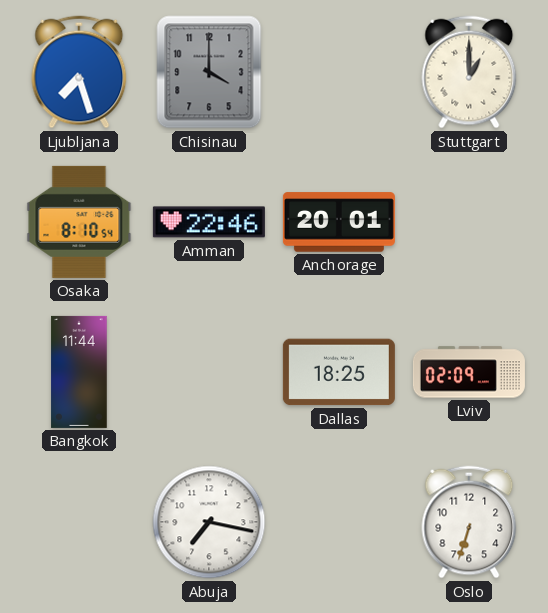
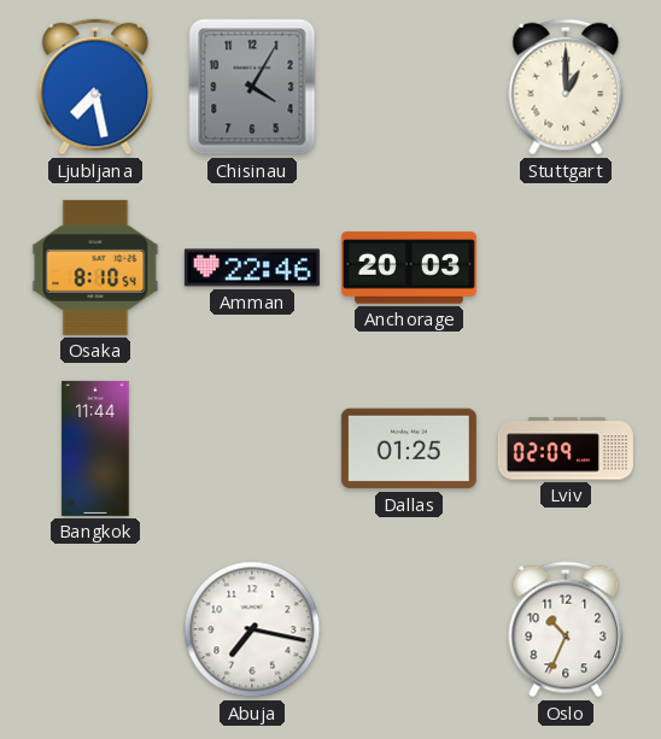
Ljubljana: 7:27 -> 7:28
Chisinau: 4:00 -> 4:05
Anchorage: 20:01 -> 20:03
Dallas: 18:25 -> 01:25
Oslo: 6:33 -> 10:34
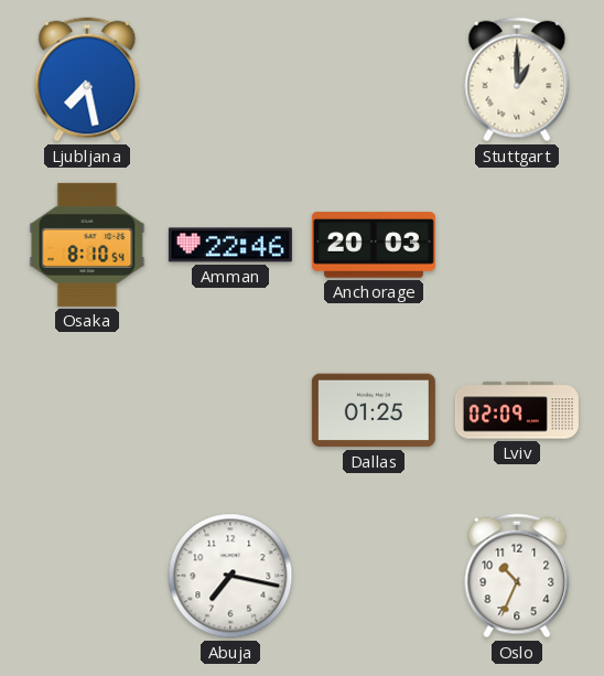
Chisinau: 4:05 -> none
Bangkok: 11:44 -> none
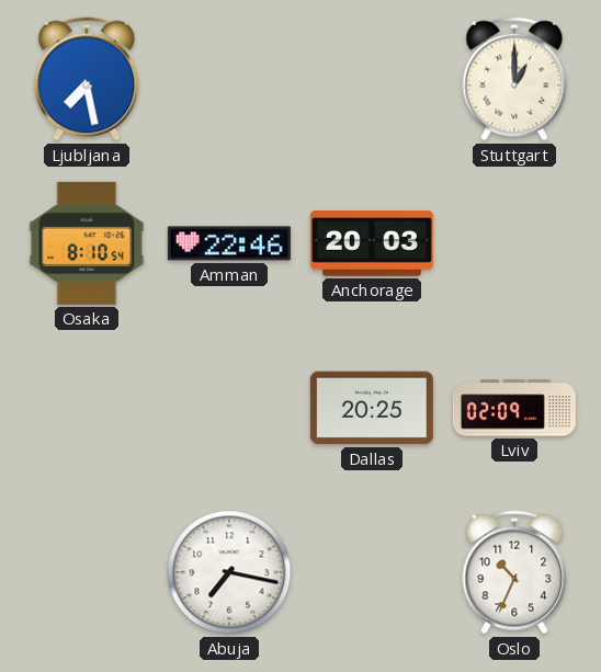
Dallas: 01:25 -> 20:25
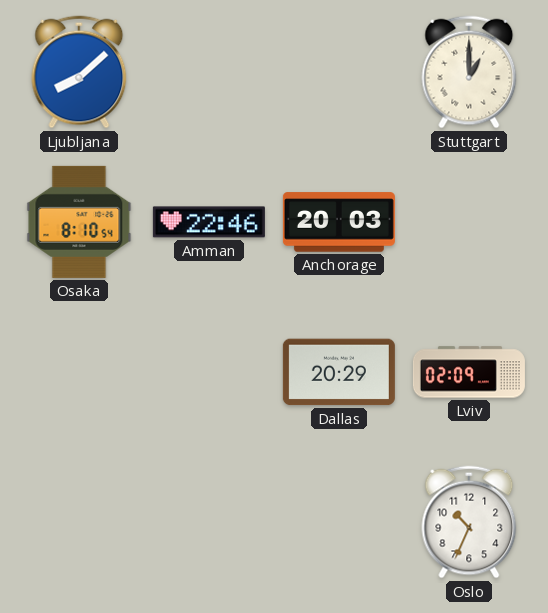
Ljubljana: 7:28 -> 8:08
Dallas: 20:25 -> 20:29
Abuja: 7:17 -> none
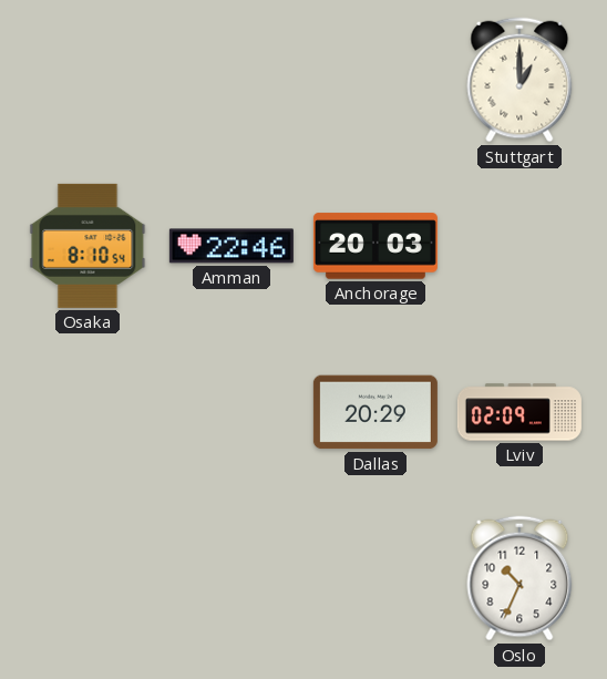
Ljubljana: 8:08 -> none
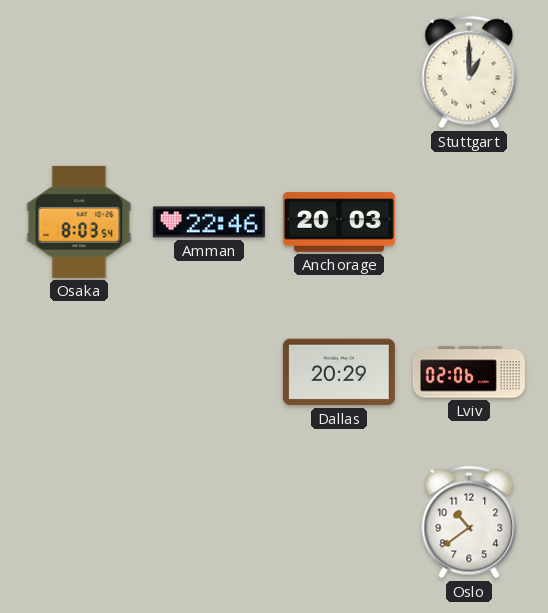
Osaka: 8:10 -> 8:03
Lviv: 02:09 -> 02:06
Oslo: 10:34 -> 10:39
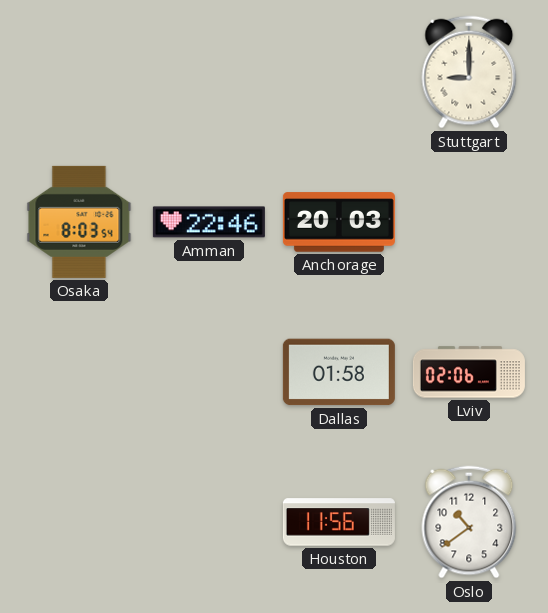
Stuttgart: 1:00 -> 9:00
Dallas: 20:29 -> 01:58
Houston: none -> 11:56
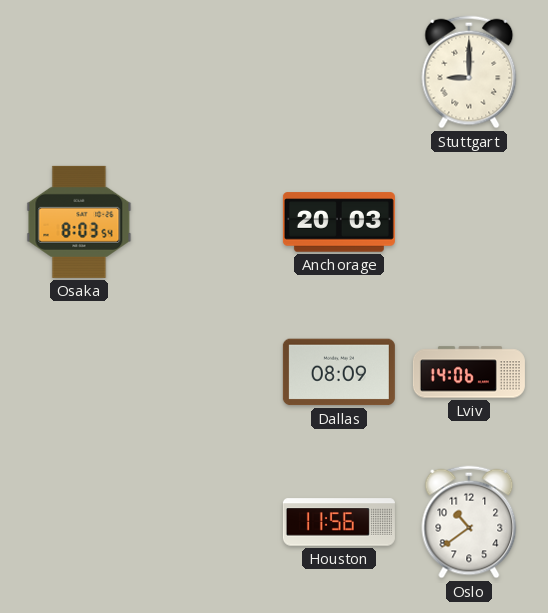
Amman: 22:46 -> none
Dallas: 01:58 -> 08:09
Lviv: 02:06 -> 14:06
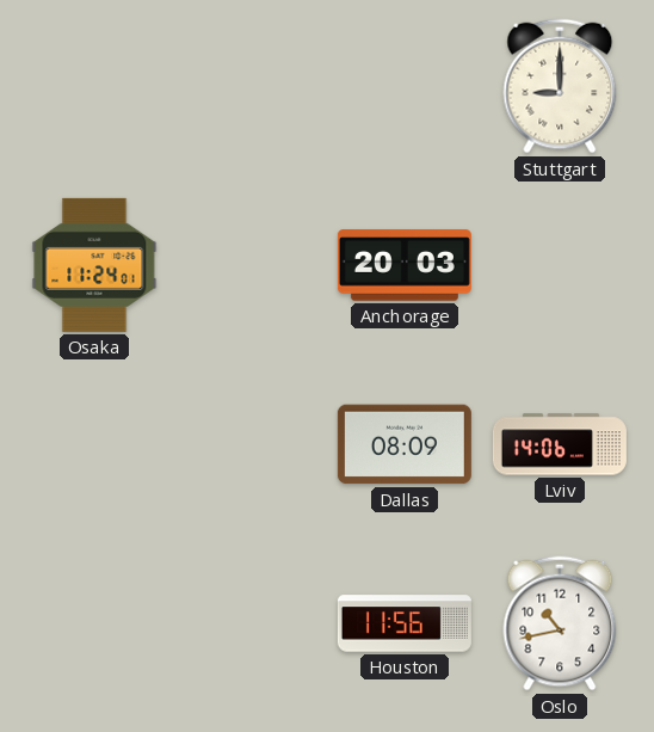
Osaka: 8:03 -> 11:24
Oslo: 10:39 -> 10:43
